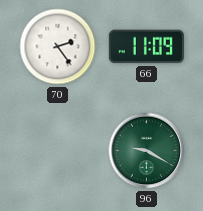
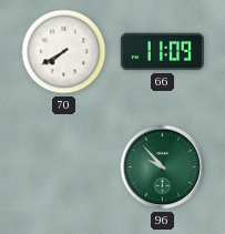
70: 2:24 -> 7:40
96: 9:20 -> 9:53
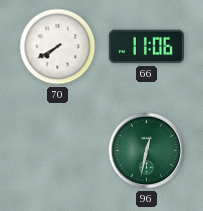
66: 11:09 -> 11:06
96: 9:53 -> 12:32
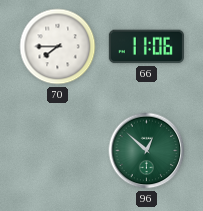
70: 7:40 -> 7:45
96: 12:32 -> 12:52
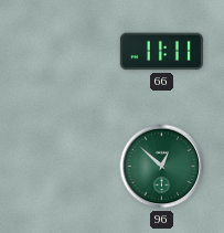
70: 7:45 -> none
66: 11:06 -> 11:11
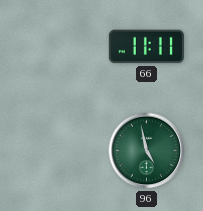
96: 12:52 -> 4:58
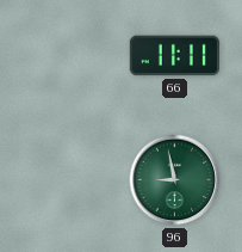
96: 4:58 -> 8:58
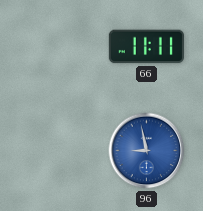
96 dial: green -> blue
